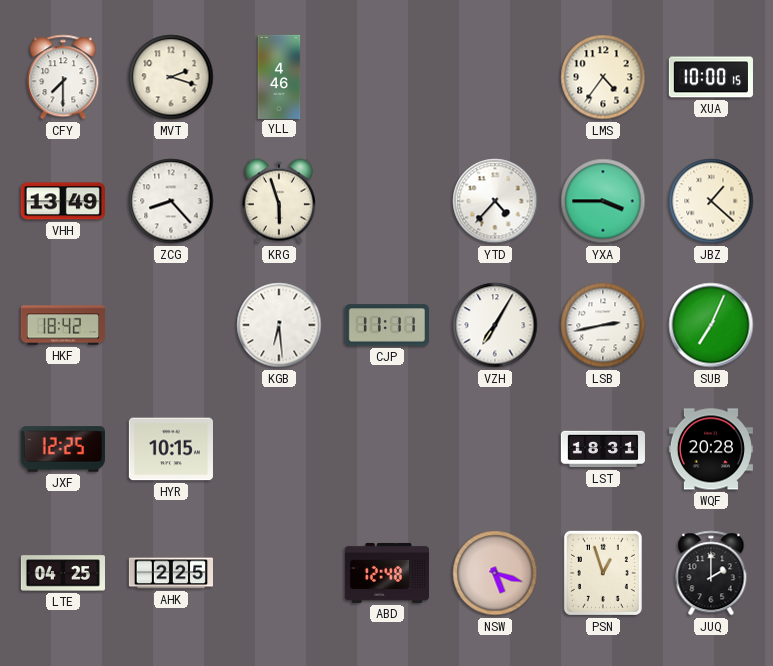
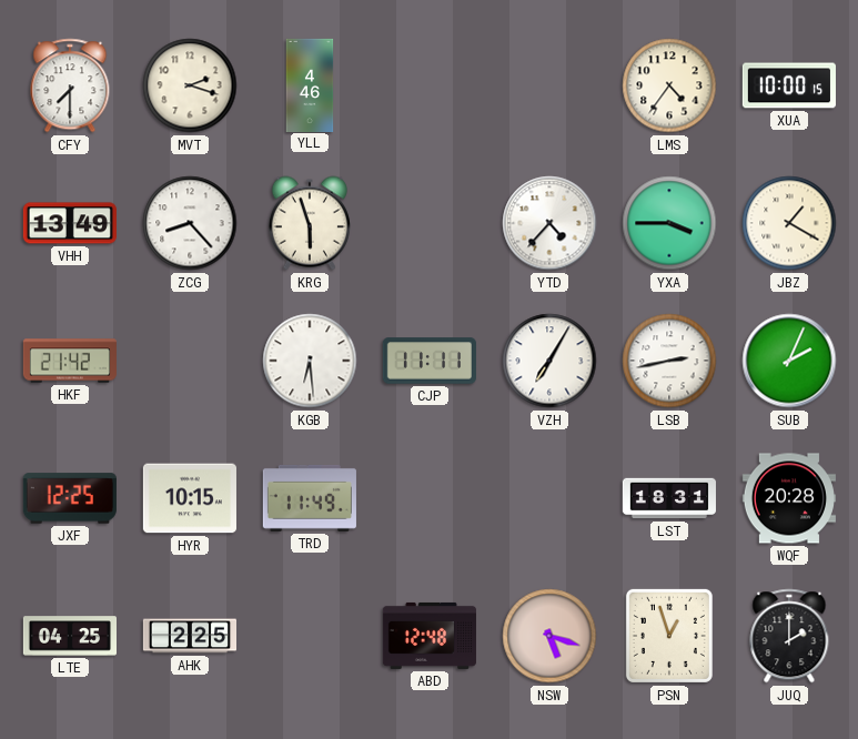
JBZ: 1:22 -> 1:20
HKF: 18:42 -> 21:42
SUB: 7:04 -> 2:04
TRD: none -> 11:49
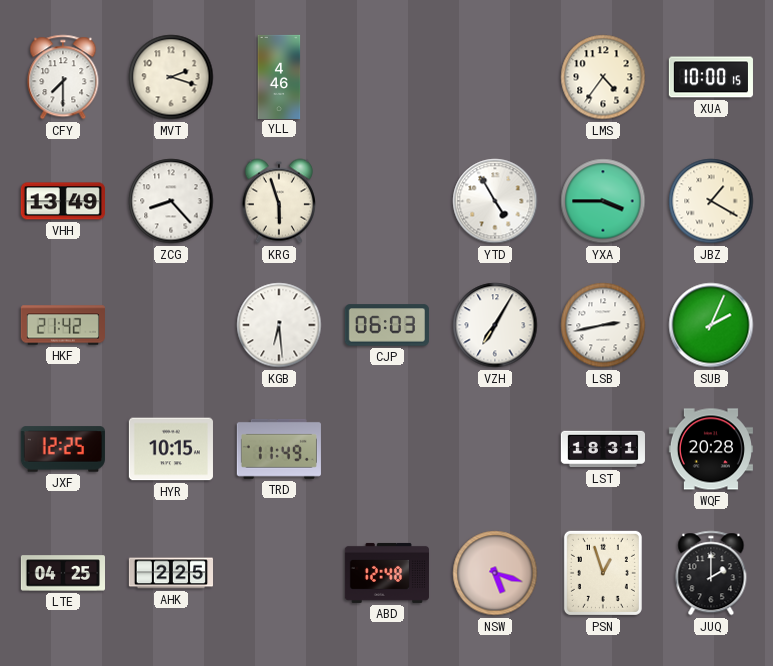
YTD: 4:37 -> 4:55
CJP: 11:11 -> 06:03
